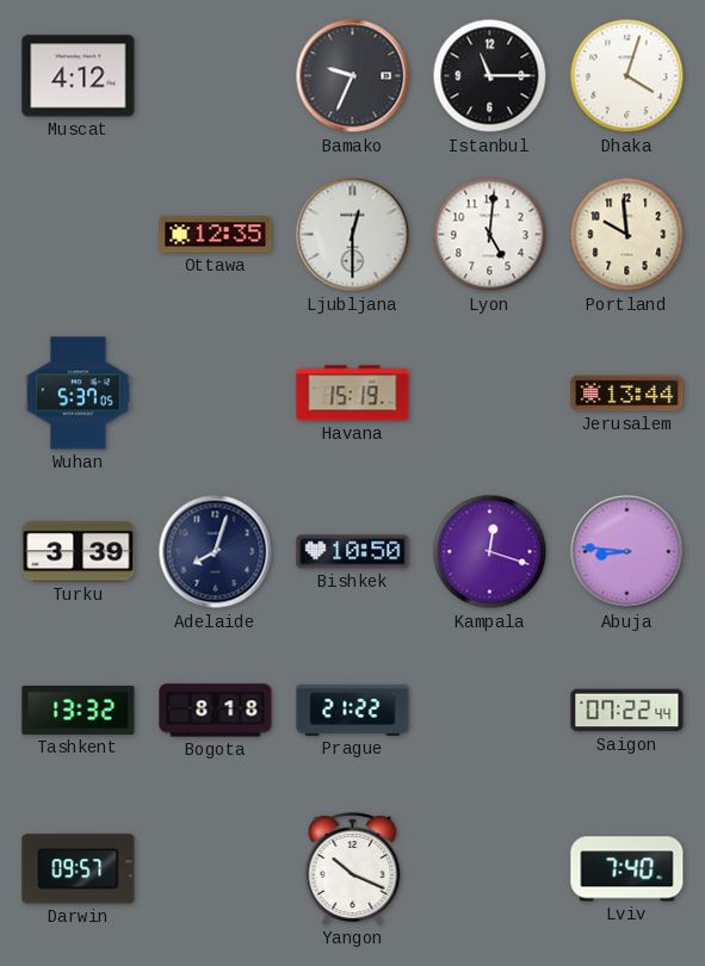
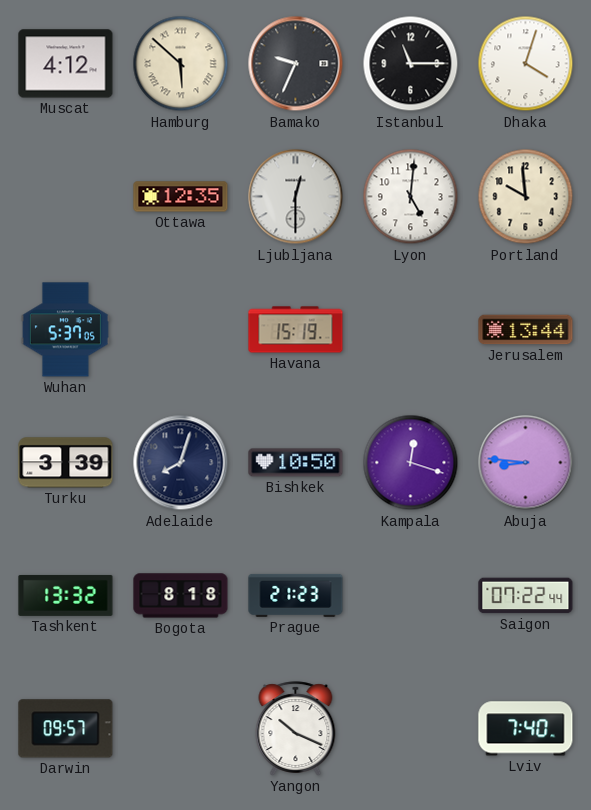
Hamburg: none -> 5:52
Prague: 21:22 -> 21:23
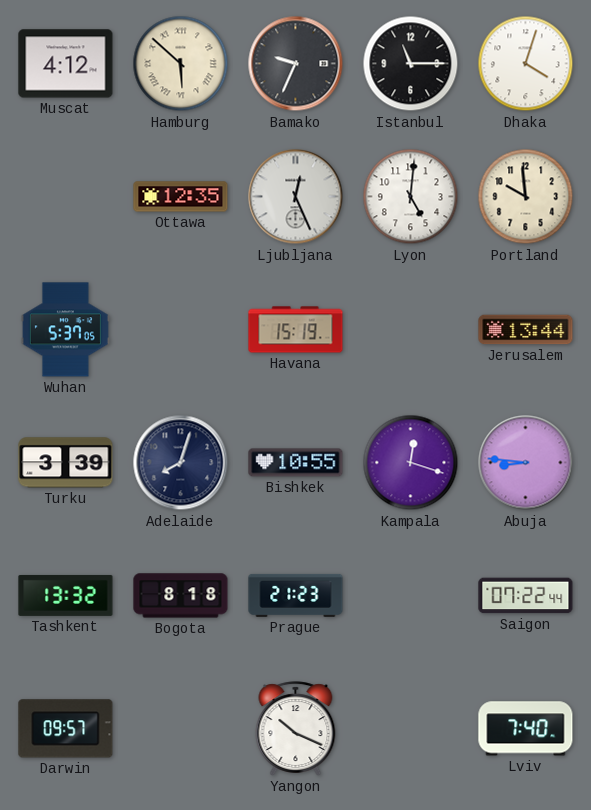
Ljubljana: 12:30 -> 12:26
Bishkek: 10:50 -> 10:55
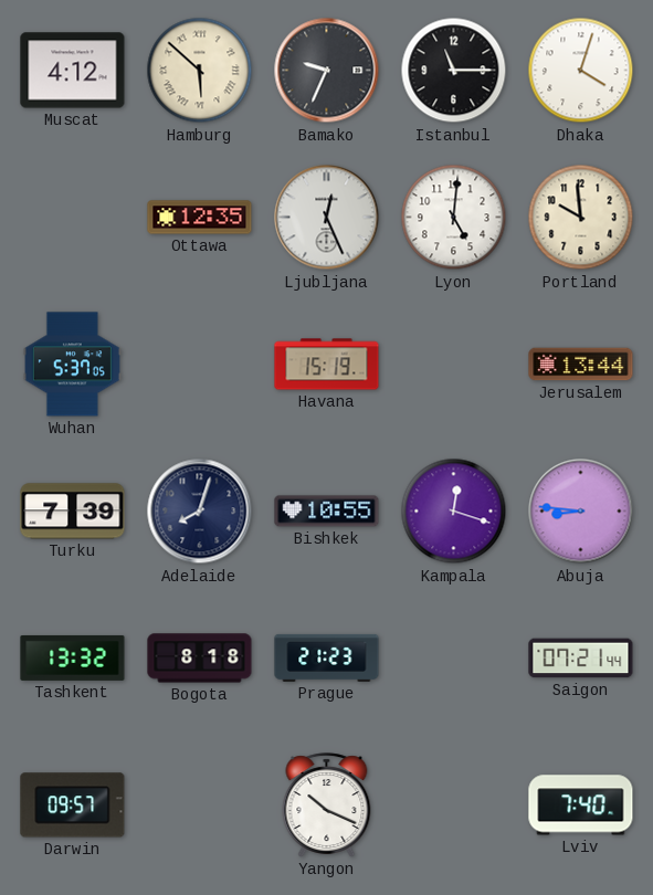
Turku: 3:39 -> 7:39
Saigon: 07:22 -> 07:21
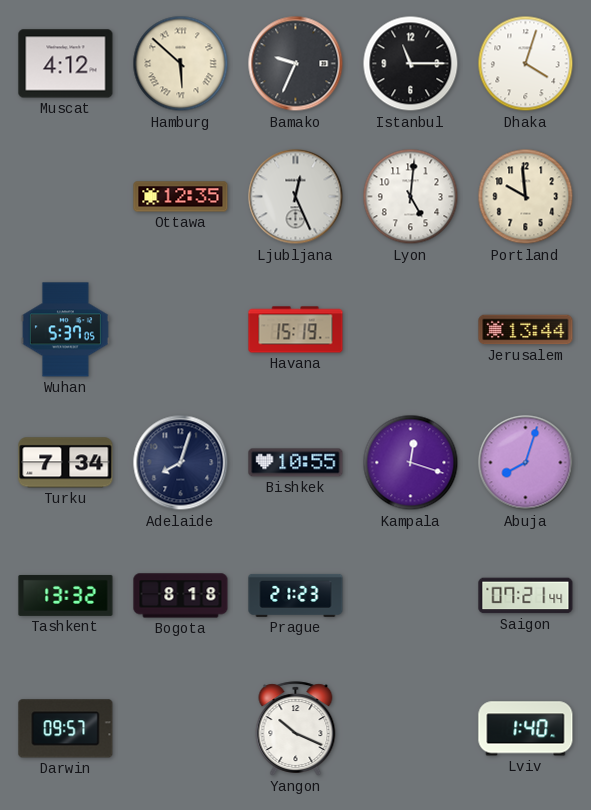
Turku: 7:39 -> 7:34
Abuja: 8:46 -> 8:03
Lviv: 7:40 -> 1:40
